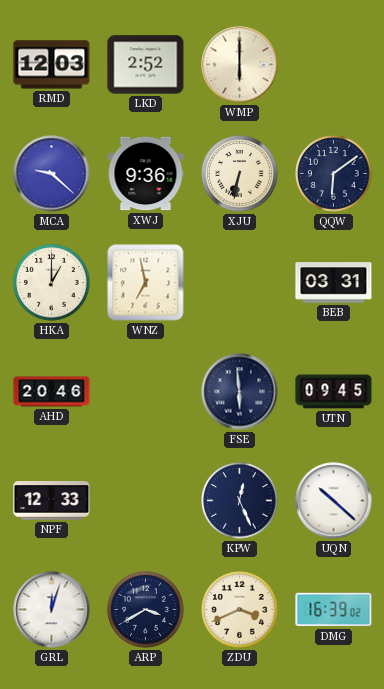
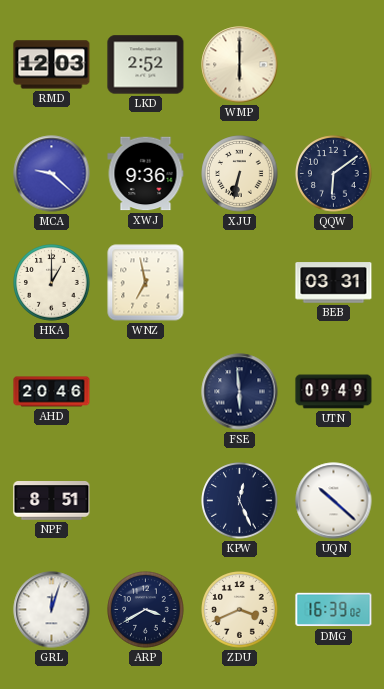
UTN: 09:45 -> 09:49
NPF: 12:33 -> 8:51
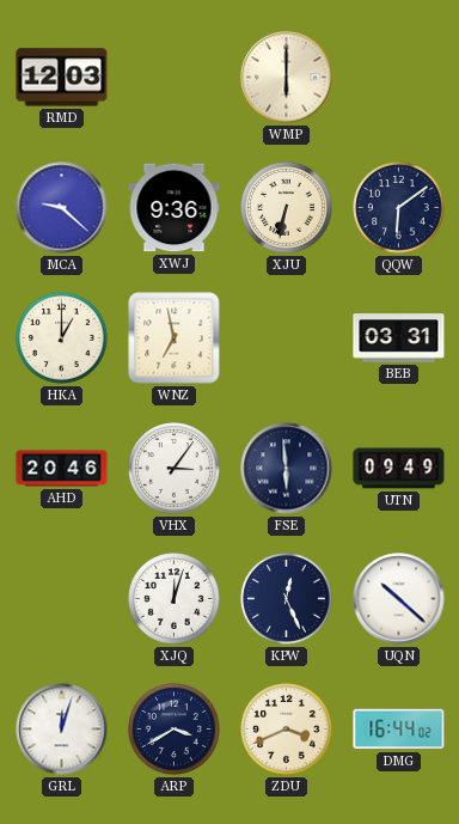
LKD: 2:52 -> none
VHX: none -> 3:06
NPF: 8:51 -> none
XJQ: none -> 12:03
DMG: 16:39 -> 16:44
